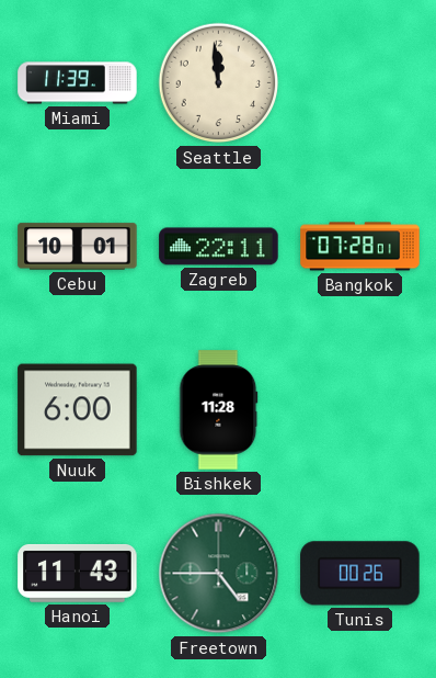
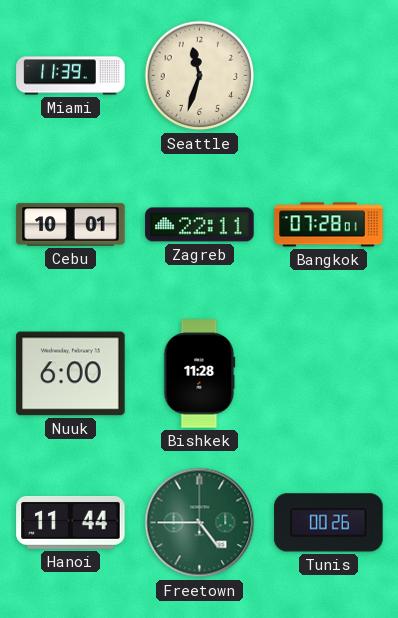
Seattle: 11:59 -> 11:33
Hanoi: 11:43 -> 11:44
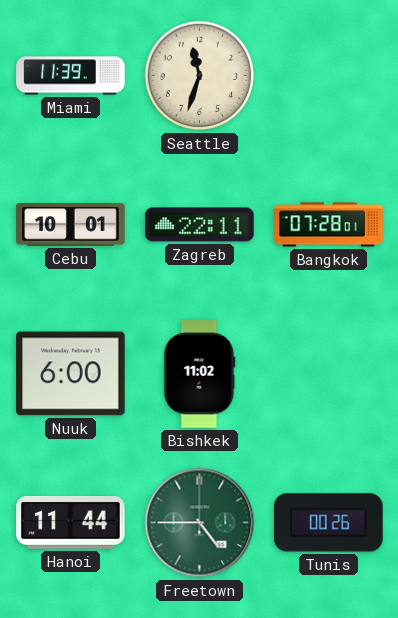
Bishkek: 11:28 -> 11:02
